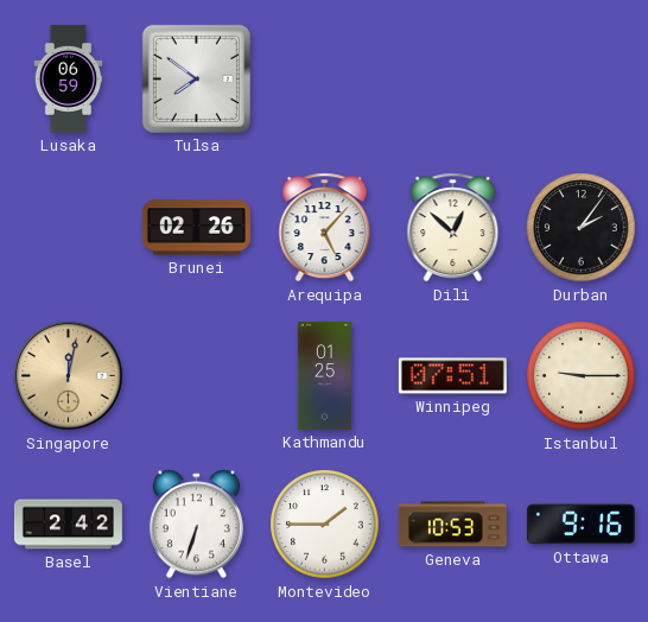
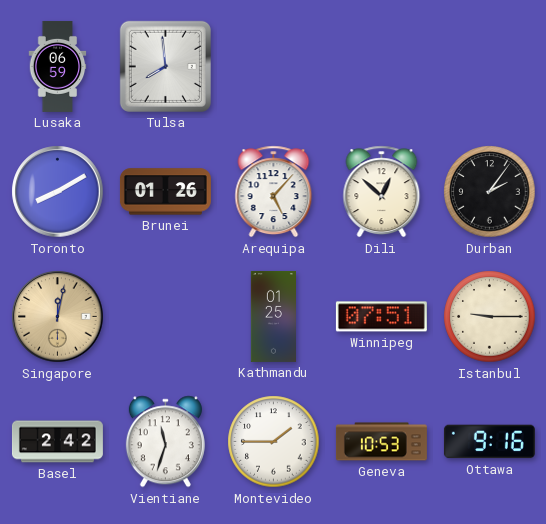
Tulsa: 7:51 -> 7:59
Toronto: none -> 8:10
Brunei: 02:26 -> 01:26
Vientiane: 6:33 -> 11:33
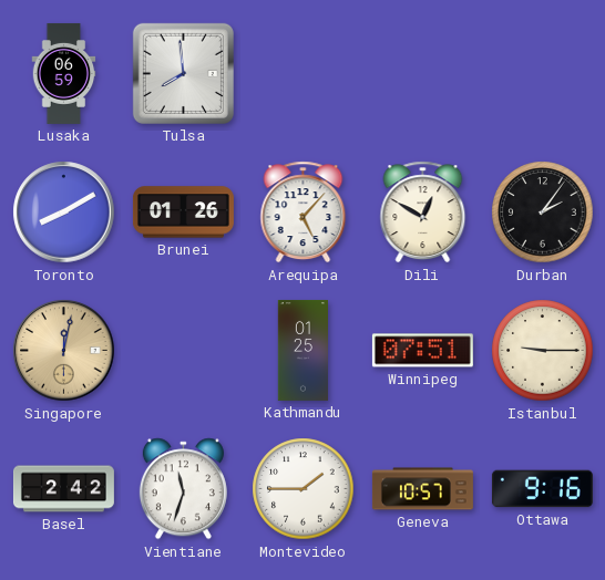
Dili: 12:52 -> 12:50
Geneva: 10:53 -> 10:57
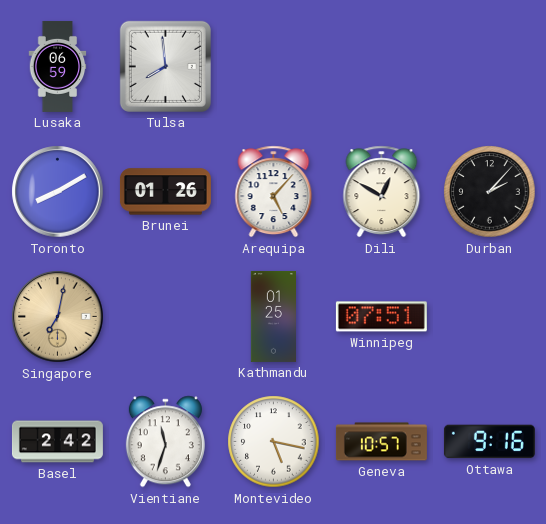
Durban: 2:06 -> 2:07
Singapore: 12:02 -> 7:02
Istanbul: 9:15 -> none
Montevideo: 1:45 -> 5:17
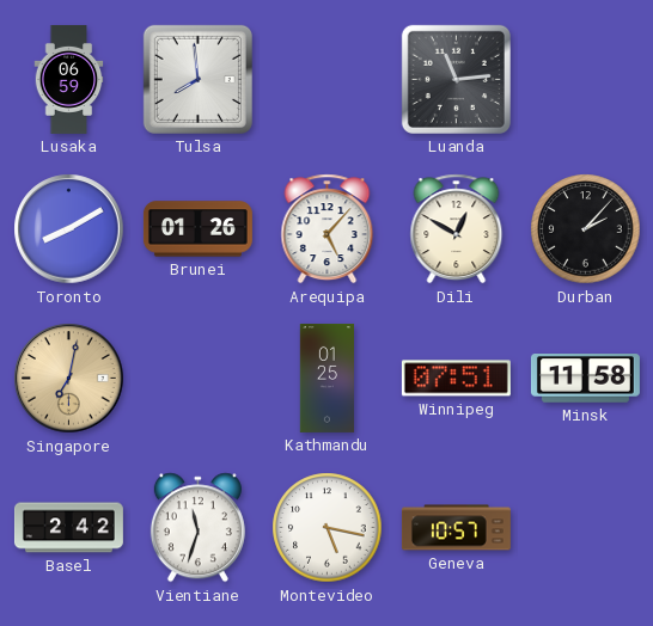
Luanda: none -> 11:14
Minsk: none -> 11:58
Ottawa: 9:16 -> none
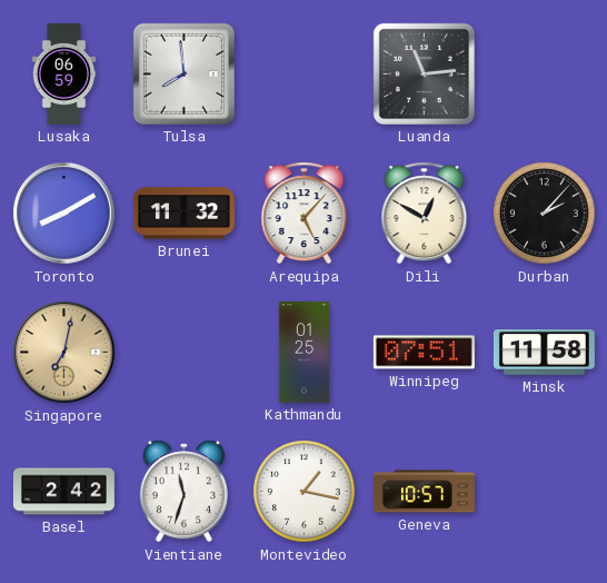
Brunei: 01:26 -> 11:32
Montevideo: 5:17 -> 1:17
